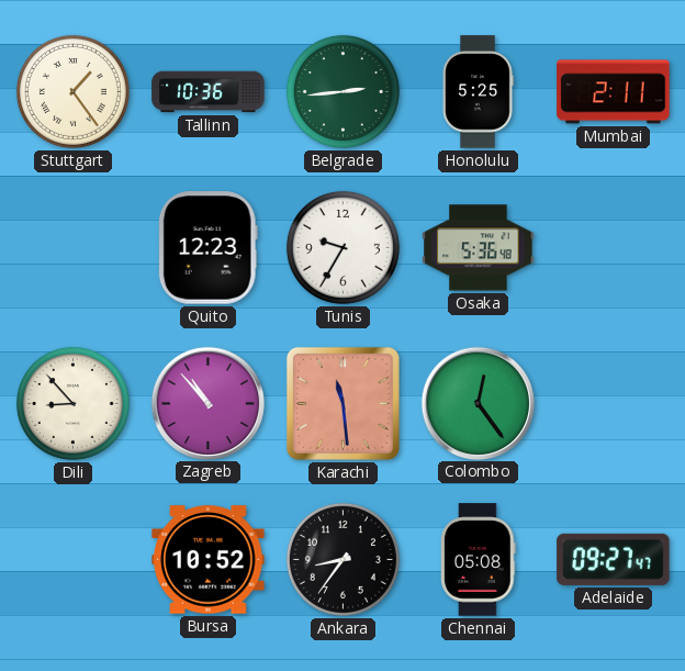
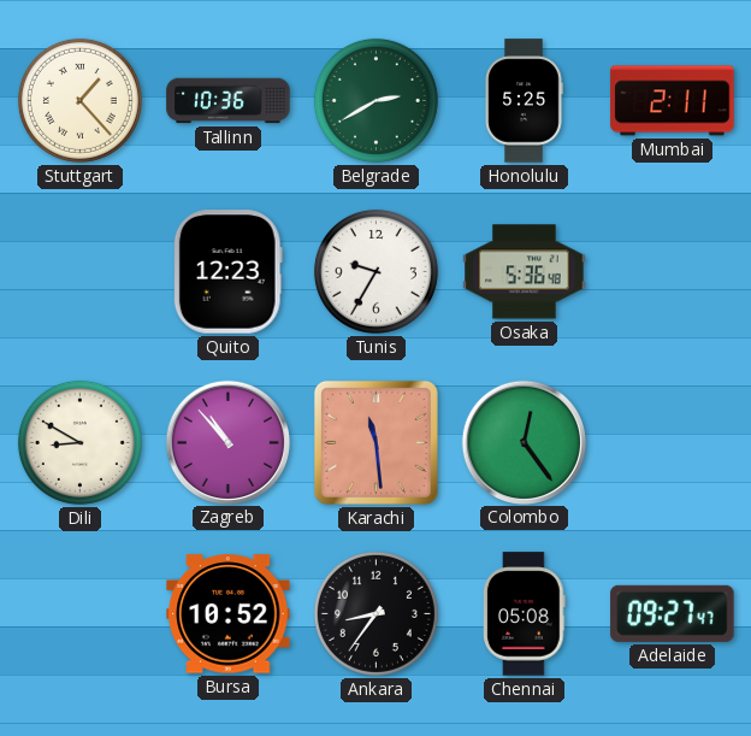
Stuttgart: 1:24 -> 1:23
Belgrade: 2:44 -> 2:40
Dili: 8:53 -> 8:50
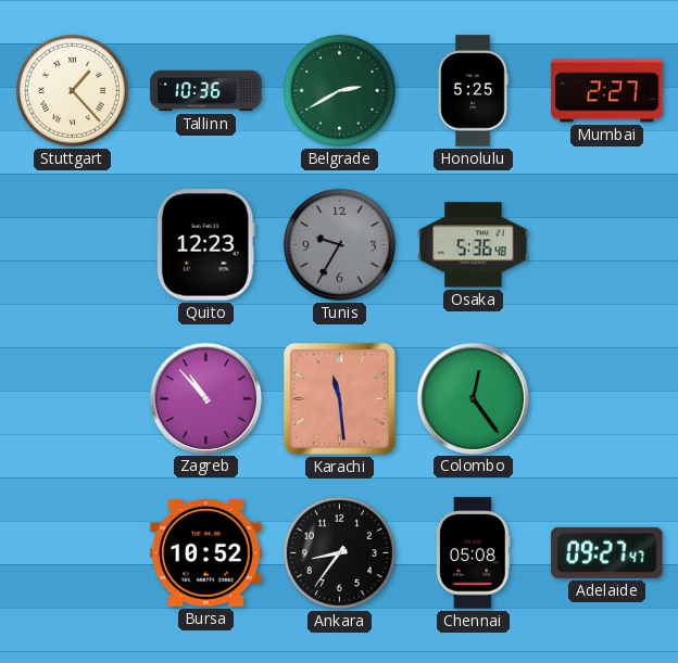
Mumbai: 2:11 -> 2:27
Tunis dial: white -> grey
Dili: 8:50 -> none
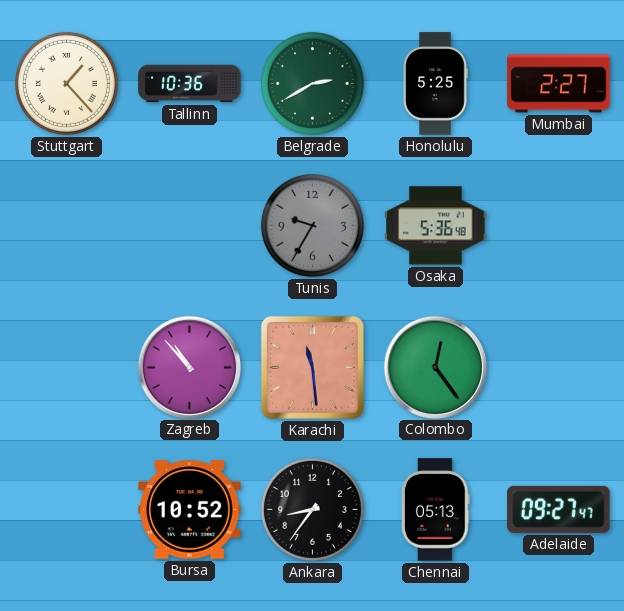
Quito: 12:23 -> none
Chennai: 05:08 -> 05:13
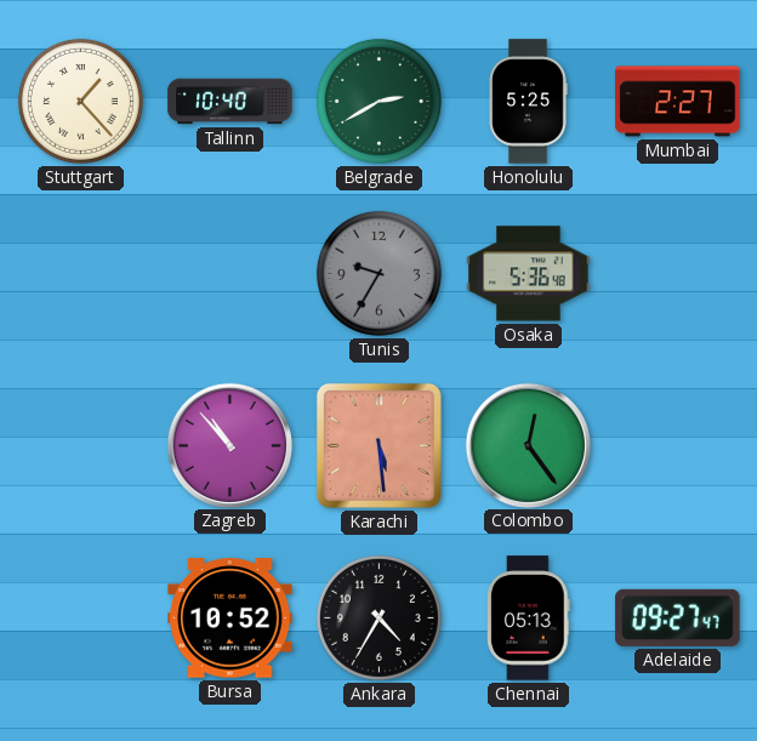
Tallinn: 10:36 -> 10:40
Karachi: 11:29 -> 5:29
Ankara: 8:36 -> 4:35
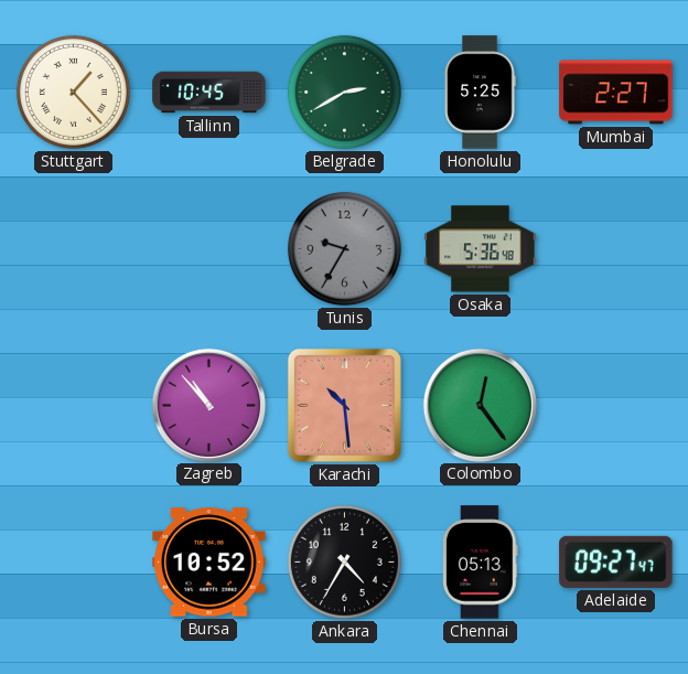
Tallinn: 10:40 -> 10:45
Karachi: 5:29 -> 10:29
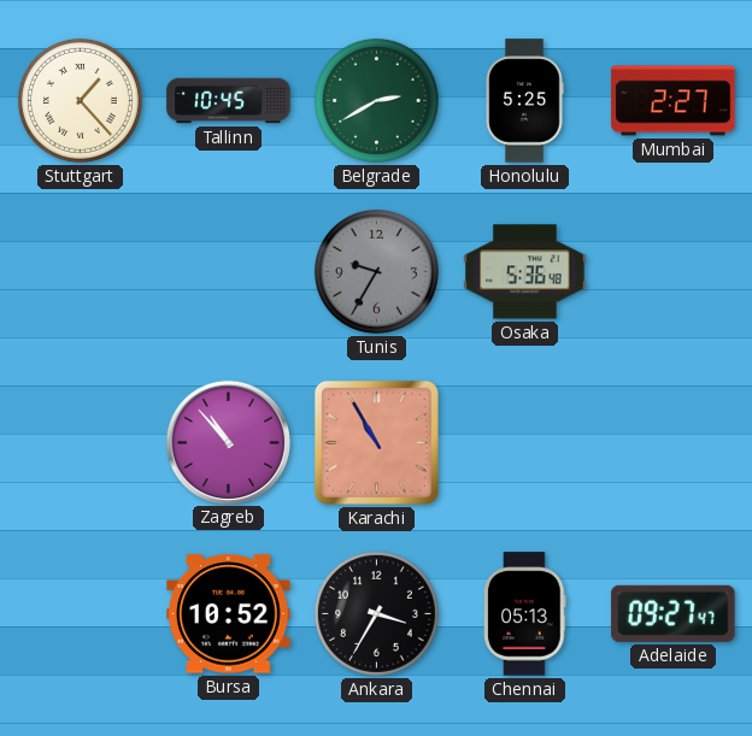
Karachi: 10:29 -> 10:55
Colombo: 12:24 -> none
Ankara: 4:35 -> 3:35
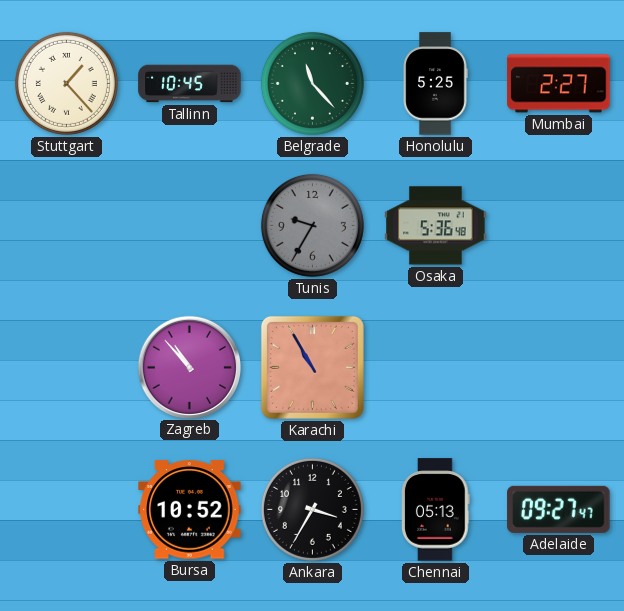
Belgrade: 2:40 -> 11:23
